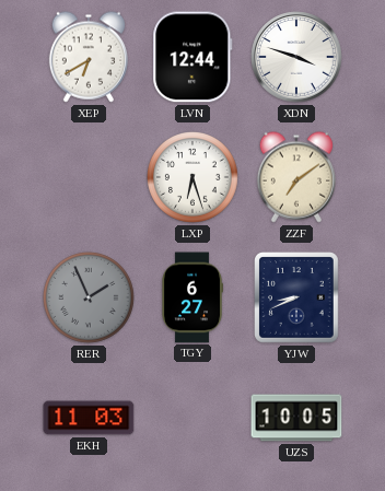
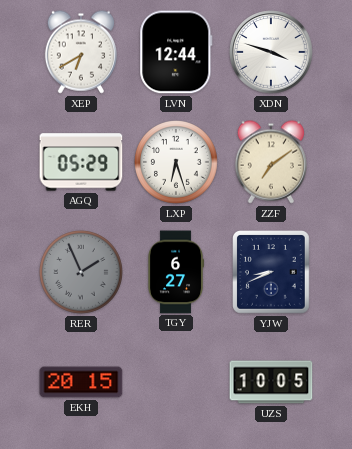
AGQ: none -> 05:29
EKH: 11:03 -> 20:15
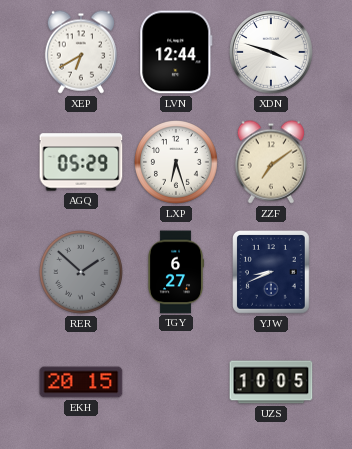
RER: 1:56 -> 1:52
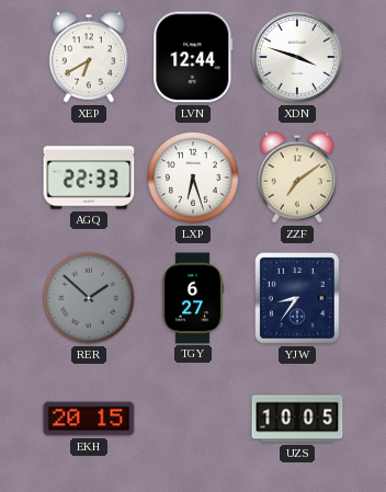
AGQ: 05:29 -> 22:33
YJW: 8:41 -> 8:36
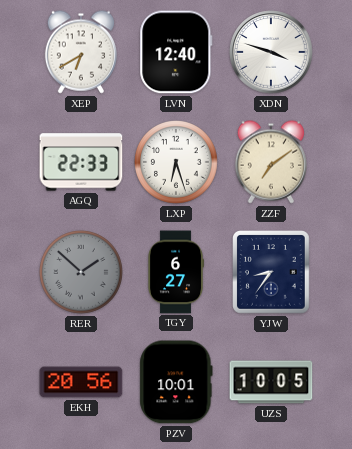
LVN: 12:44 -> 12:40
EKH: 20:15 -> 20:56
PZV: none -> 10:01
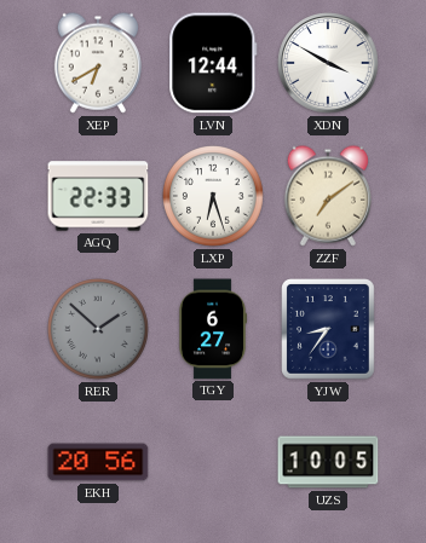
LVN: 12:40 -> 12:44
XDN: 3:48 -> 3:50
PZV: 10:01 -> none
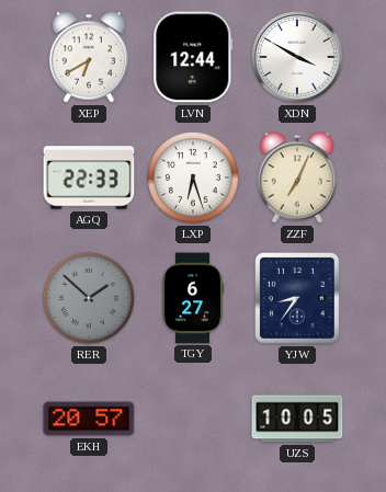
ZZF: 7:09 -> 7:04
EKH: 20:56 -> 20:57
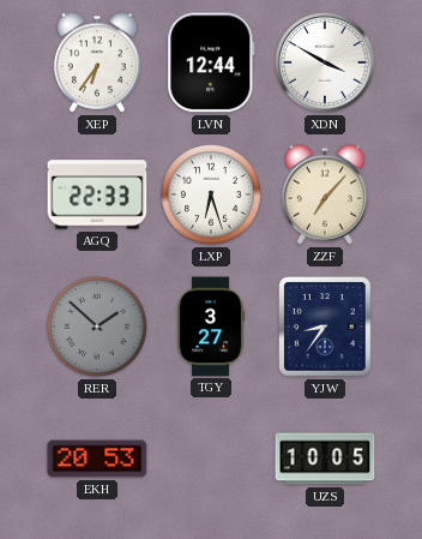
XEP: 6:40 -> 6:36
ZZF: 7:04 -> 7:07
TGY: 6:27 -> 3:27
EKH: 20:57 -> 20:53
